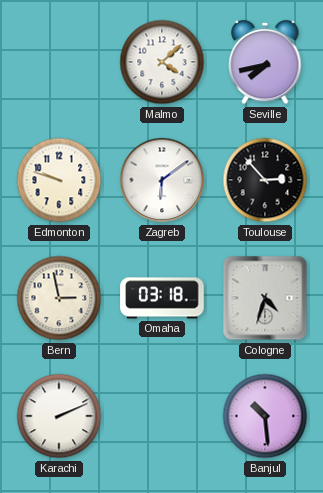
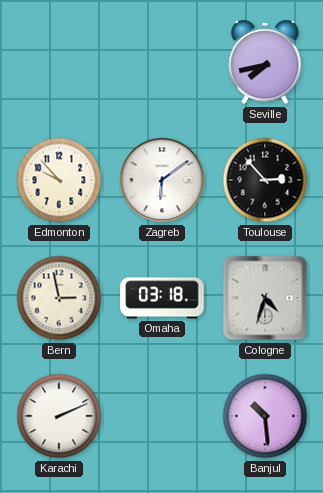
Malmo: 4:08 -> none
Edmonton: 9:48 -> 9:53
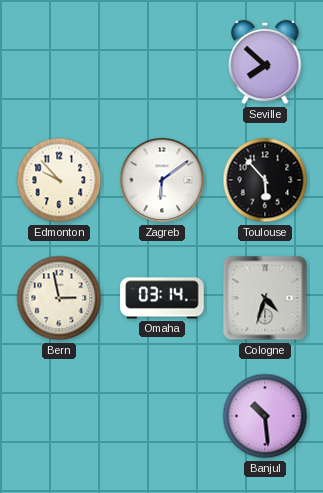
Seville: 7:43 -> 7:52
Toulouse: 2:53 -> 5:53
Omaha: 03:18 -> 03:14
Karachi: 2:11 -> none
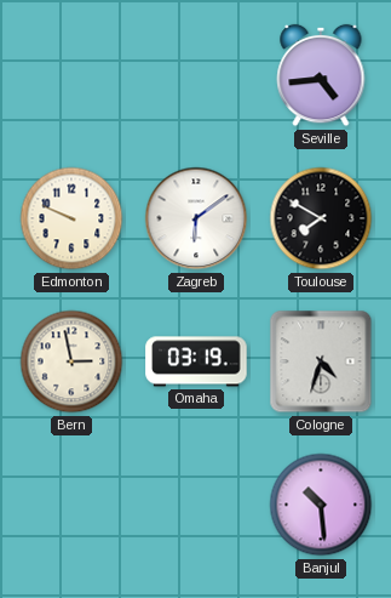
Seville: 7:52 -> 4:44
Edmonton: 9:53 -> 9:49
Toulouse: 5:53 -> 7:50
Omaha: 03:14 -> 03:19
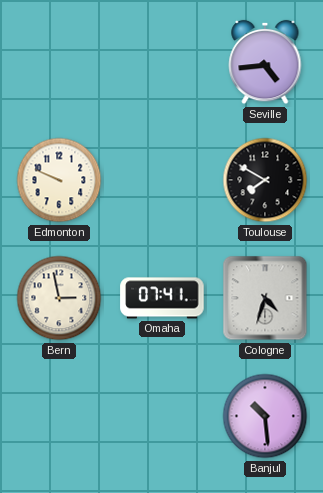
Zagreb: 6:09 -> none
Omaha: 03:19 -> 07:41
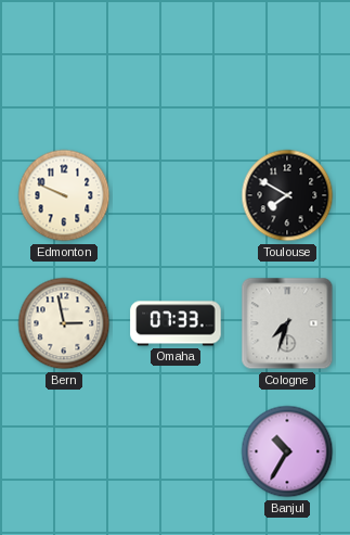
Seville: 4:44 -> none
Omaha: 07:41 -> 07:33
Cologne: 4:33 -> 7:33
Banjul: 10:29 -> 10:35
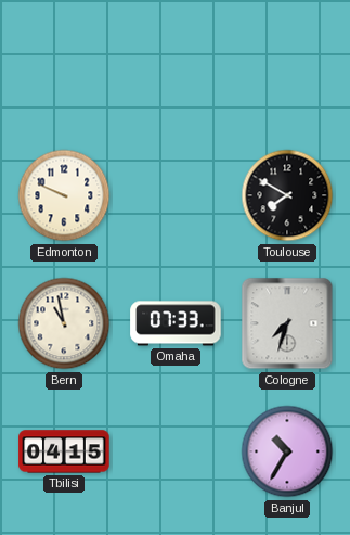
Bern: 2:58 -> 10:58
Tbilisi: none -> 04:15
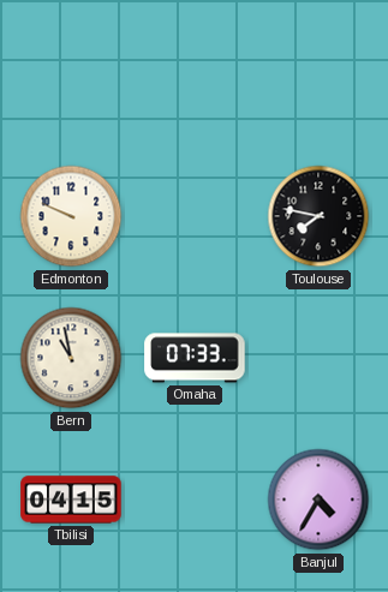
Toulouse: 7:50 -> 7:47
Cologne: 7:33 -> none
Banjul: 10:35 -> 4:35
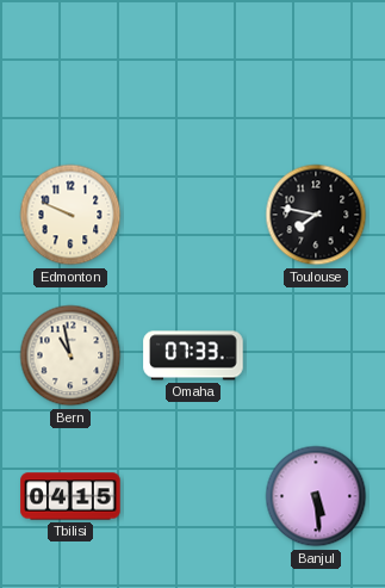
Banjul: 4:35 -> 5:29
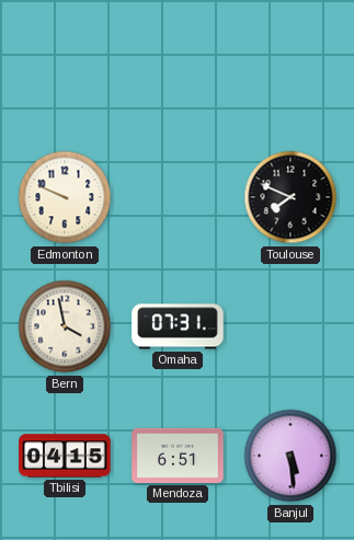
Toulouse: 7:47 -> 7:49
Bern: 10:58 -> 3:58
Omaha: 07:33 -> 07:31
Mendoza: none -> 6:51
